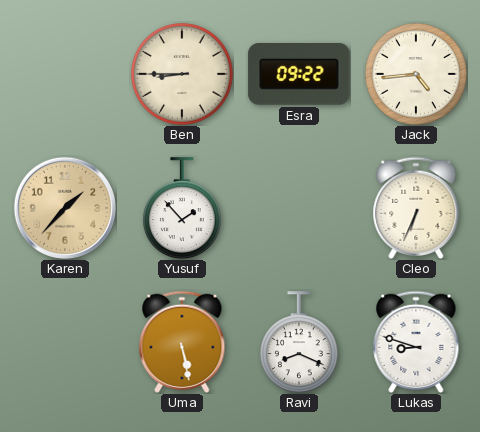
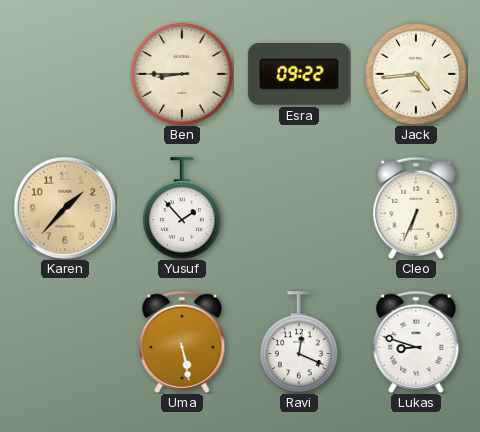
Ravi: 8:19 -> 12:19
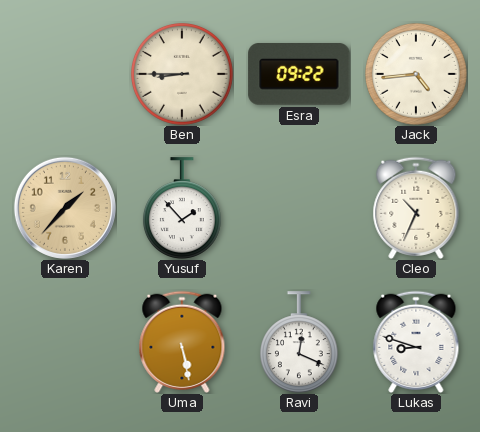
Cleo: 6:34 -> 10:34
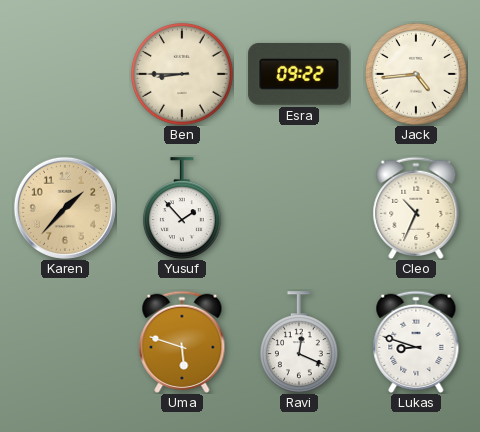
Uma: 5:28 -> 5:48
